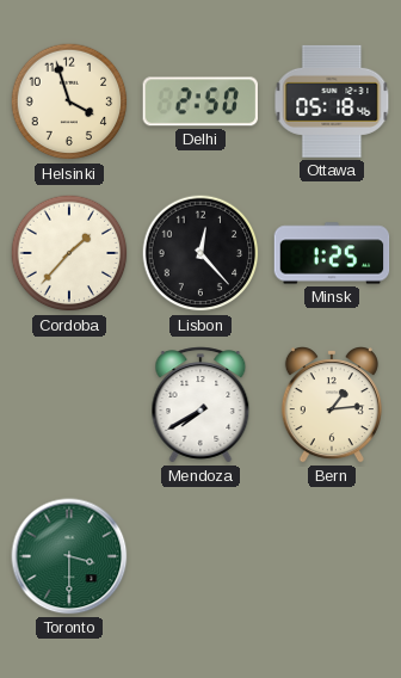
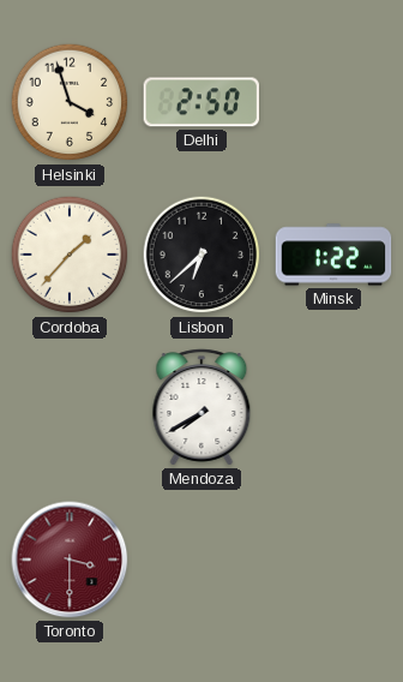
Ottawa: 05:18 -> none
Lisbon: 12:23 -> 6:38
Minsk: 1:25 -> 1:22
Bern: 1:14 -> none
Toronto dial: green -> burgundy
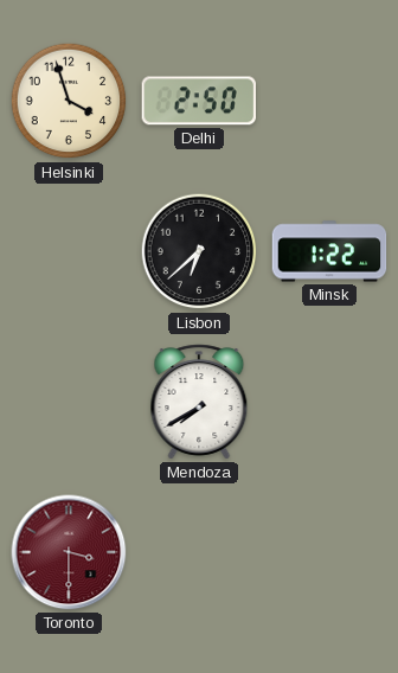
Cordoba: 1:37 -> none
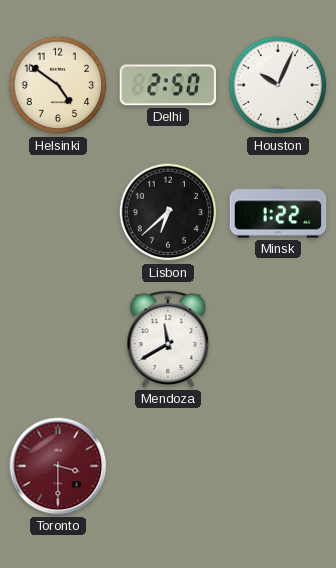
Helsinki: 3:57 -> 4:51
Houston: none -> 10:04
Mendoza: 7:40 -> 11:40
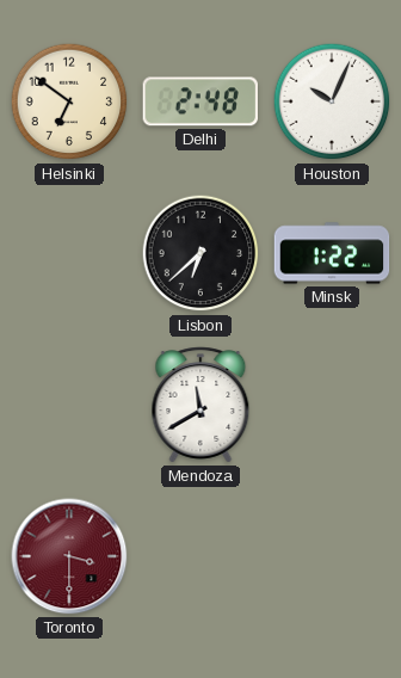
Helsinki: 4:51 -> 6:51
Delhi: 2:50 -> 2:48
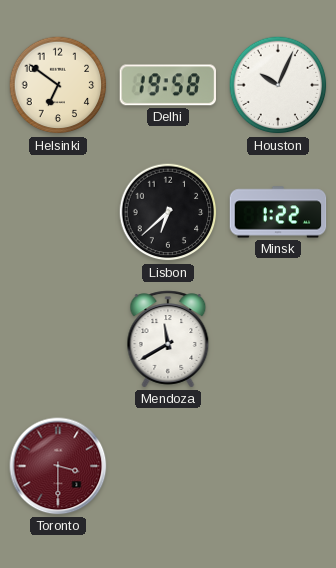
Delhi: 2:48 -> 19:58
